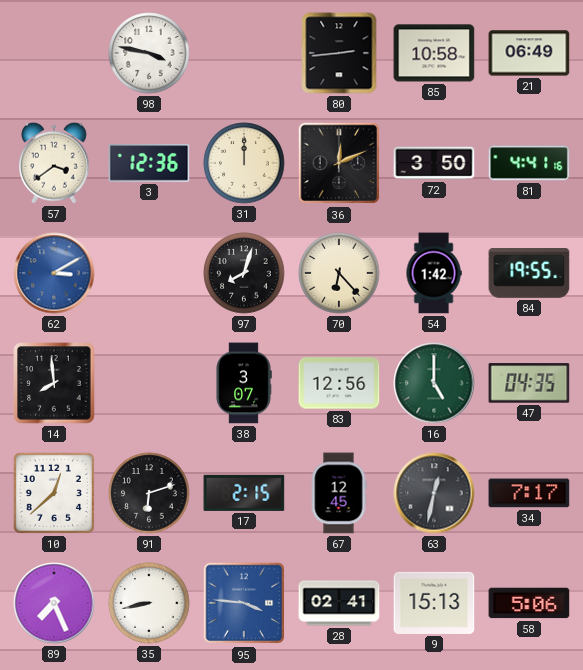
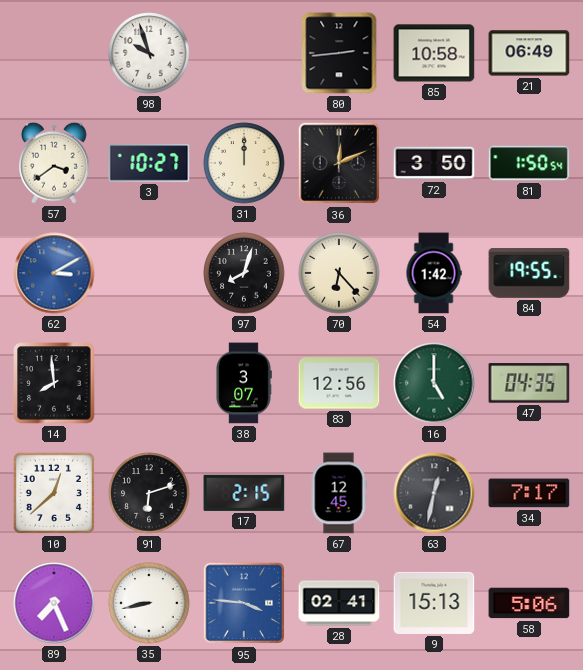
98: 3:47 -> 9:57
3: 12:36 -> 10:27
81: 4:41 -> 1:50
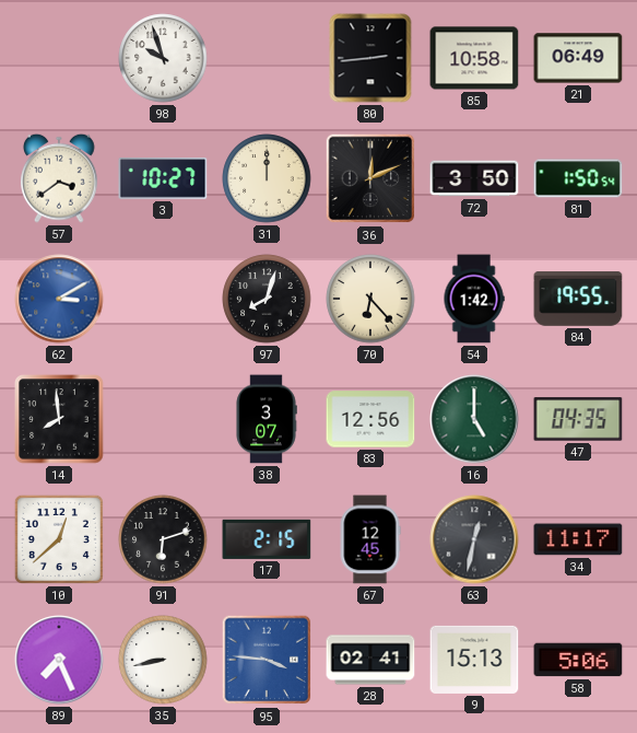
34: 7:17 -> 11:17
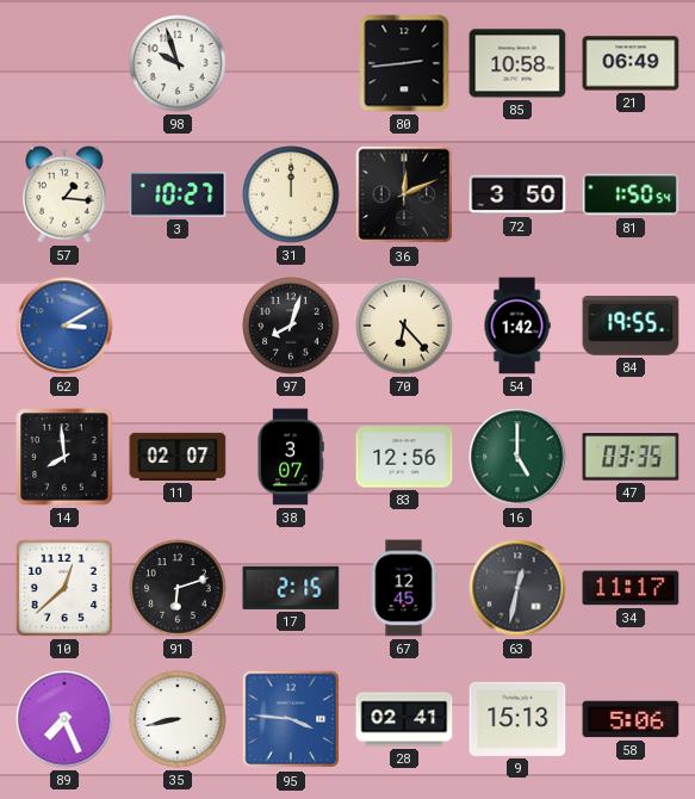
57: 3:39 -> 1:16
11: none -> 02:07
47: 04:35 -> 03:35
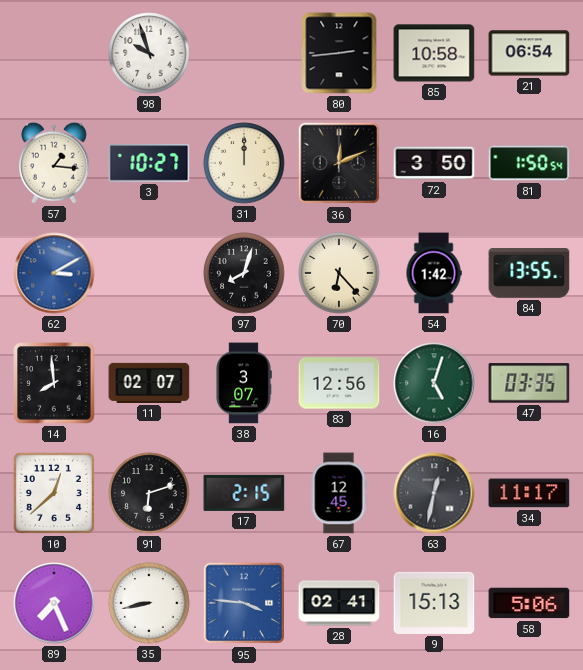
21: 06:49 -> 06:54
84: 19:55 -> 13:55
16: 5:00 -> 5:03
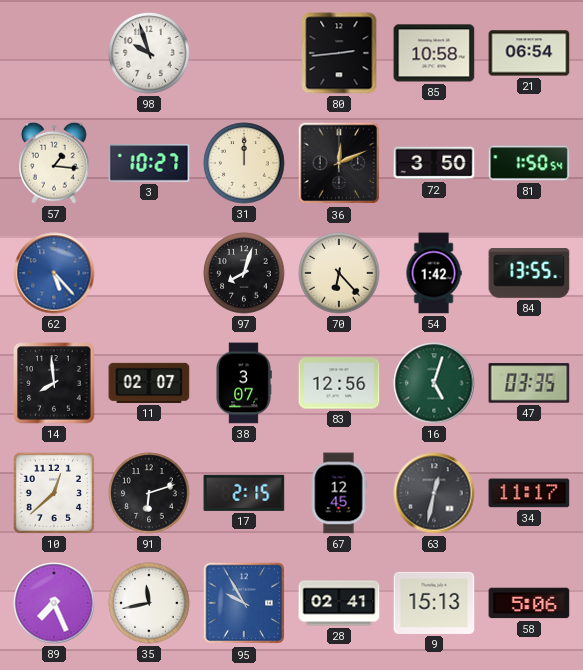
62: 3:10 -> 5:23
35: 8:43 -> 11:43
95: 3:46 -> 9:55
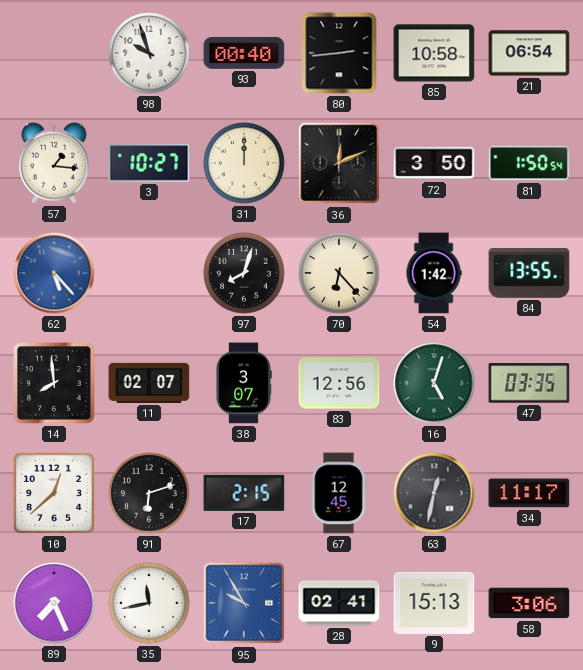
93: none -> 00:40
58: 5:06 -> 3:06
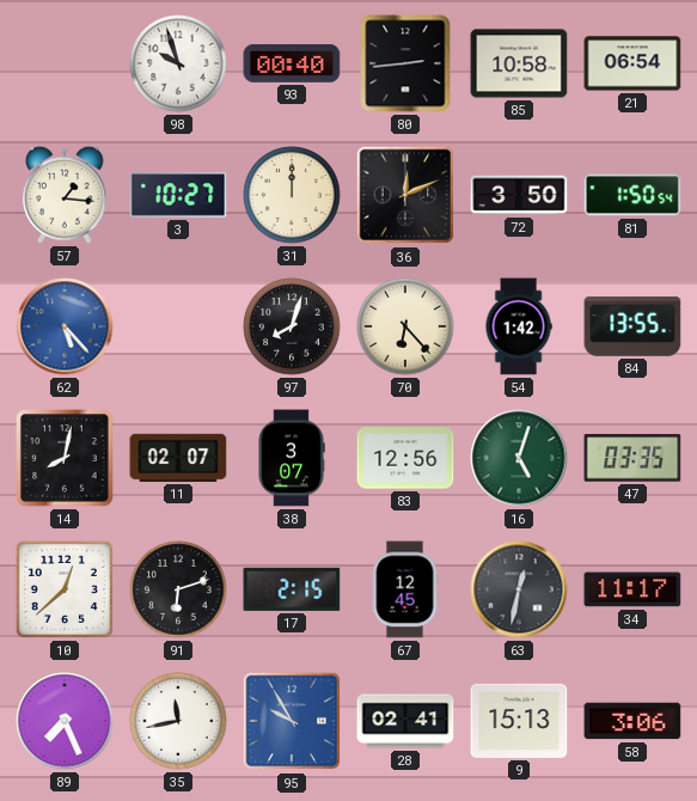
14: 7:59 -> 8:02
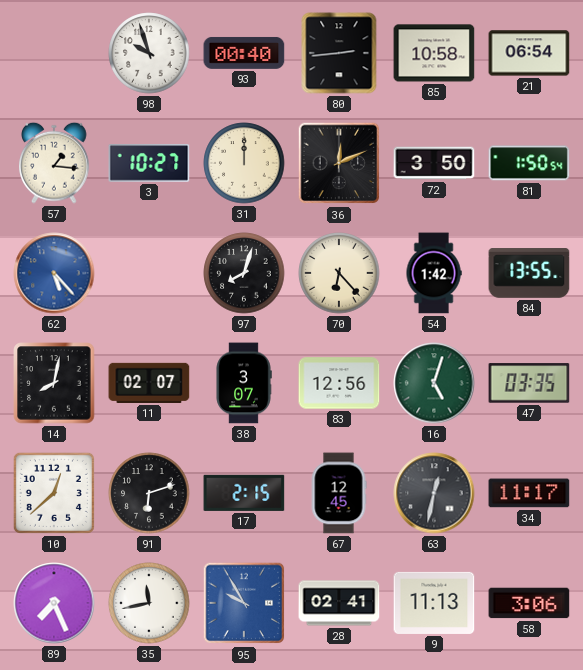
9: 15:13 -> 11:13
